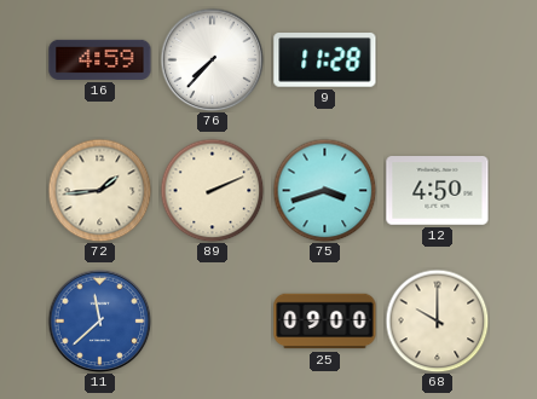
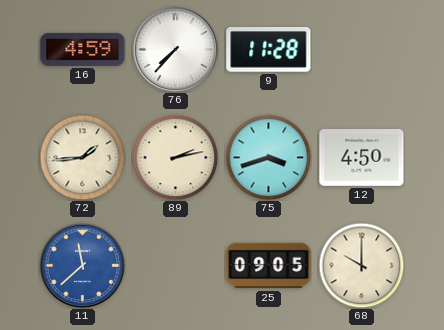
89: 2:11 -> 2:13
25: 09:00 -> 09:05
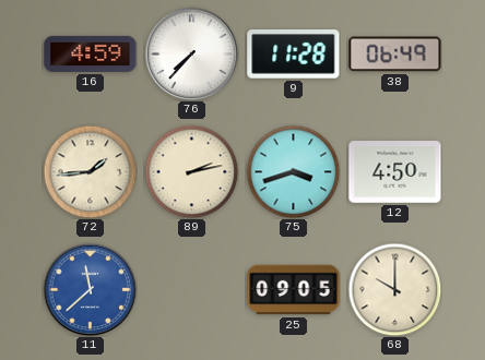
38: none -> 06:49
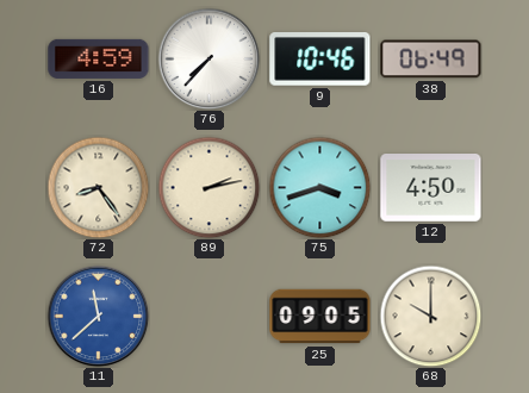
9: 11:28 -> 10:46
72: 1:44 -> 8:24
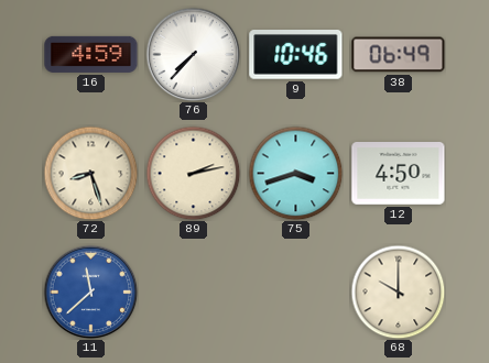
72: 8:24 -> 8:27
25: 09:05 -> none
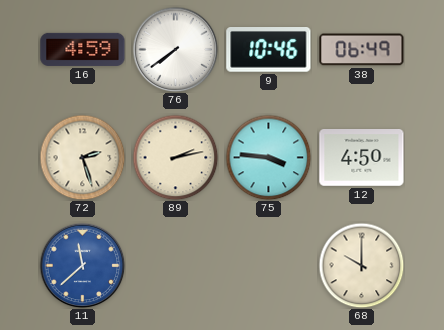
76: 7:37 -> 7:39
72: 8:27 -> 2:27
75: 3:42 -> 3:46
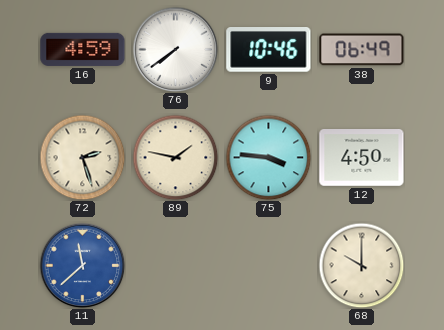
89: 2:13 -> 1:47
